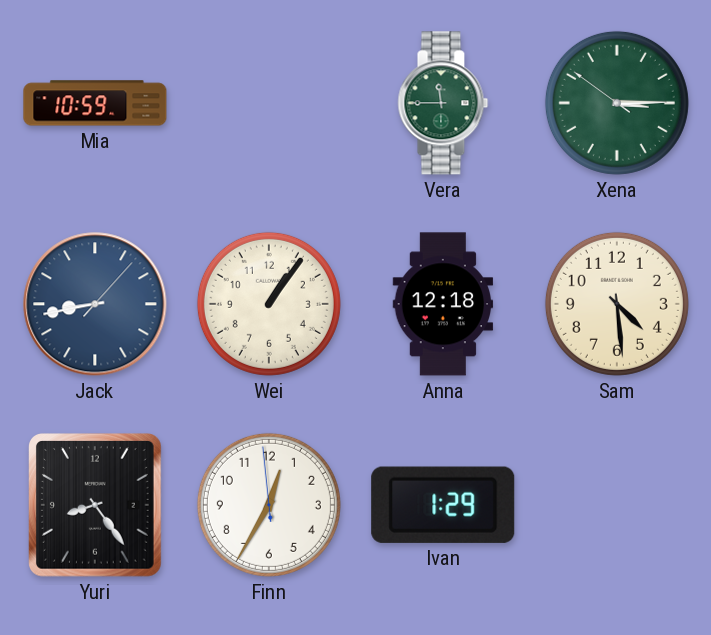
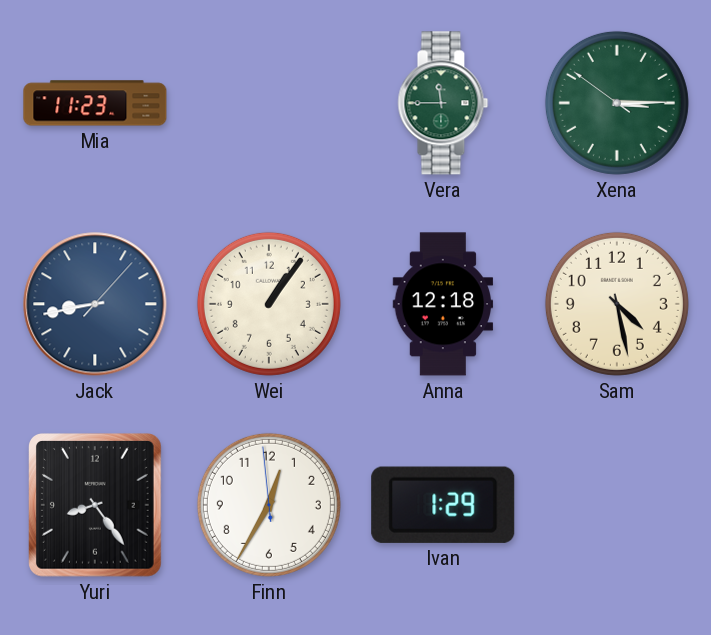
Mia: 10:59 -> 11:23
Sam: 4:29 -> 4:28
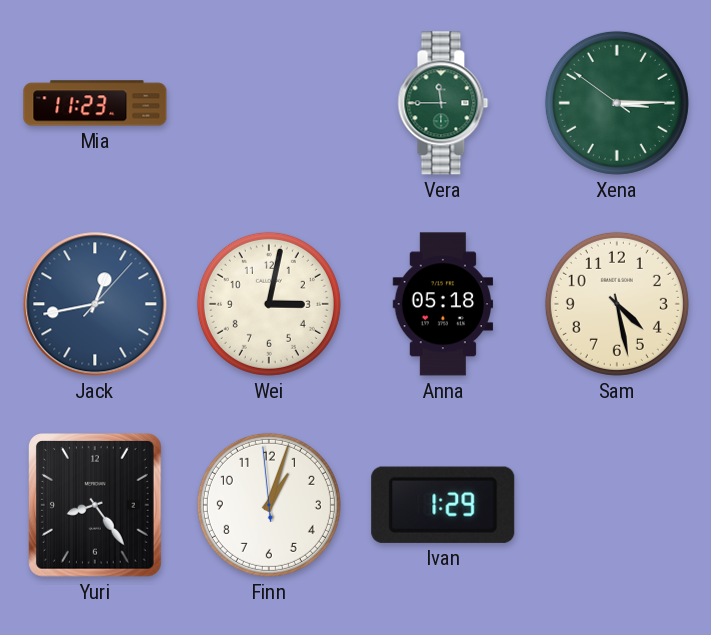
Jack: 8:43 -> 12:43
Wei: 1:06 -> 3:02
Anna: 12:18 -> 05:18
Finn: 12:34 -> 1:02
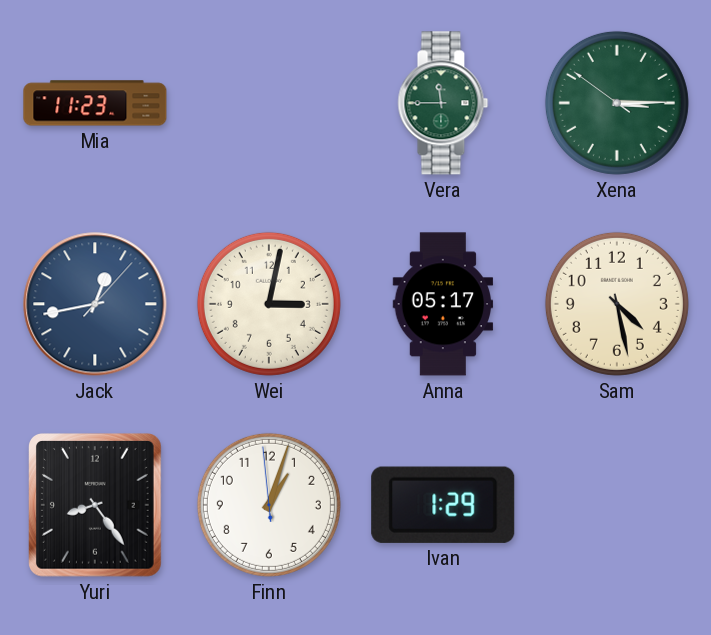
Anna: 05:18 -> 05:17
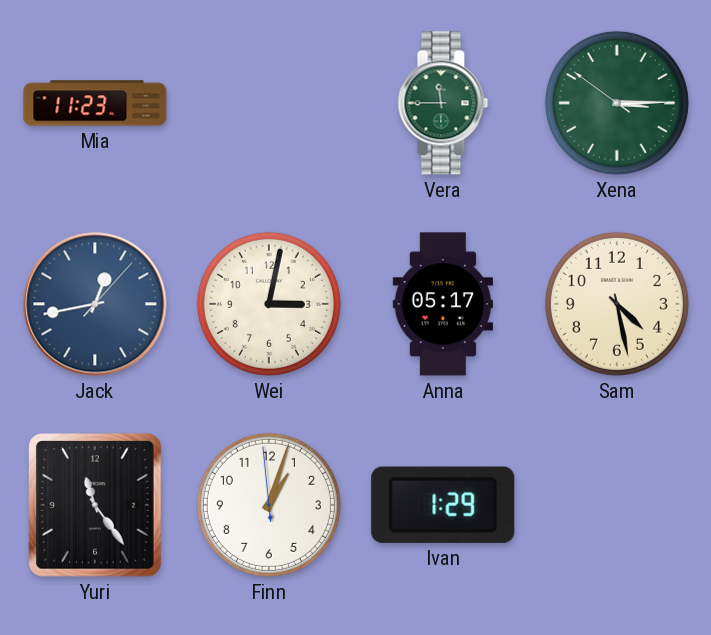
Yuri: 8:24 -> 11:24
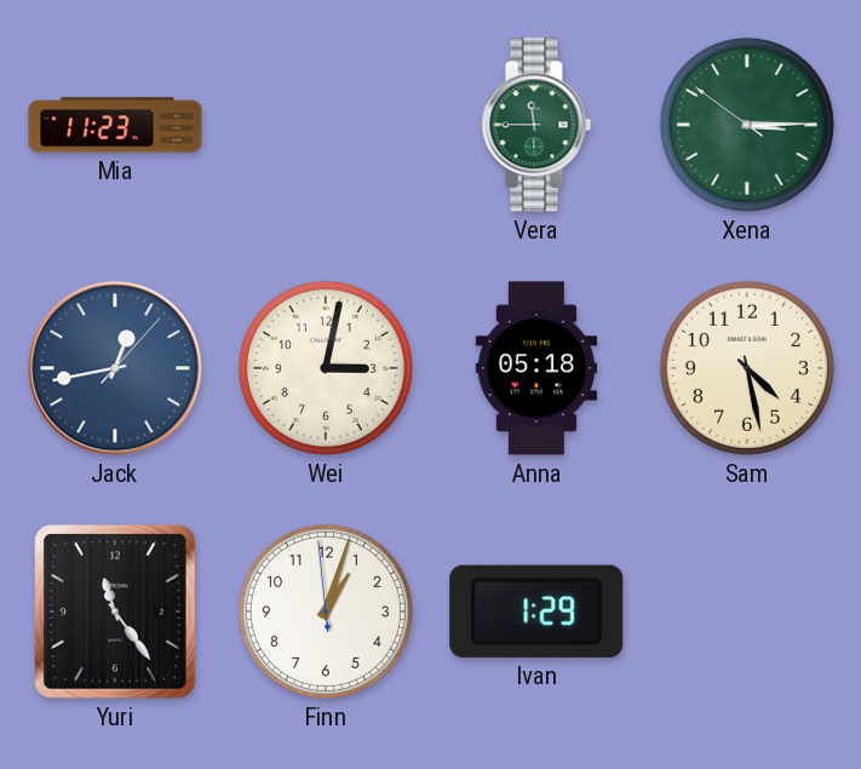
Anna: 05:17 -> 05:18
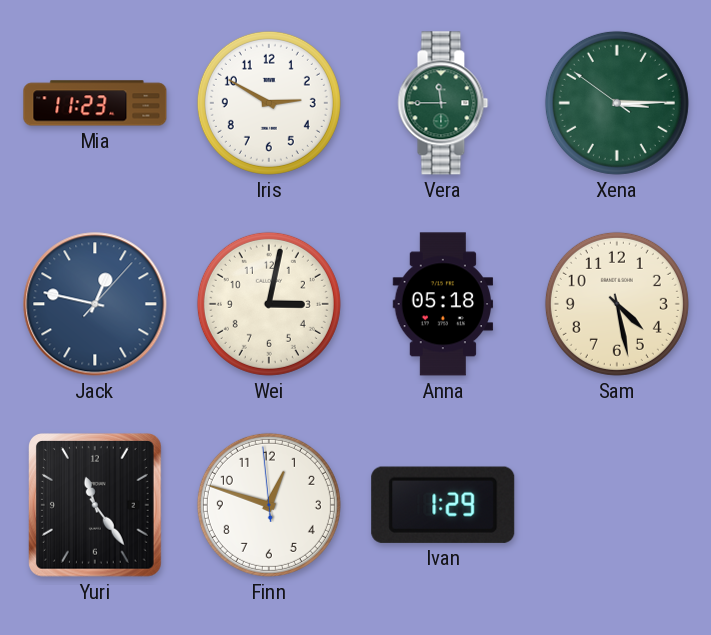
Iris: none -> 2:50
Jack: 12:43 -> 12:47
Finn: 1:02 -> 12:47
